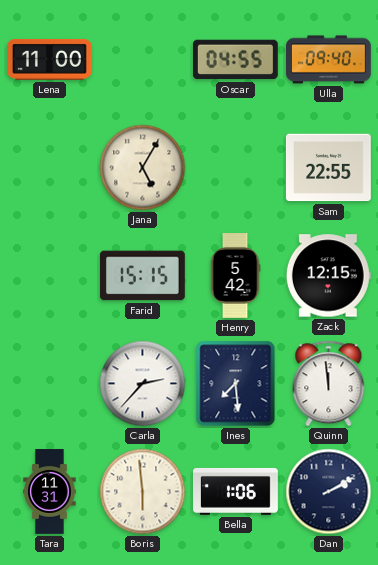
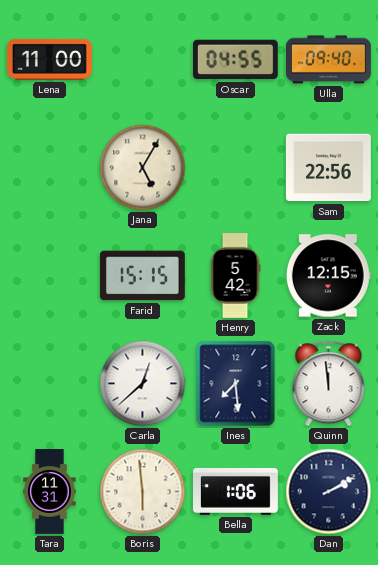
Sam: 22:55 -> 22:56
Carla: 2:37 -> 12:38
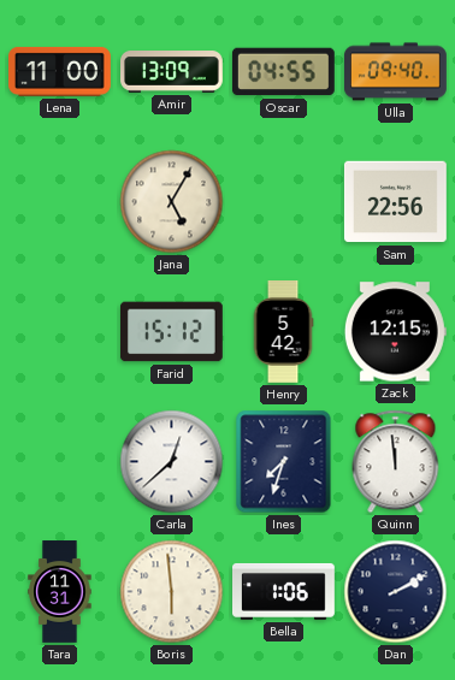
Amir: none -> 13:09
Farid: 15:15 -> 15:12
Ines: 7:29 -> 7:33
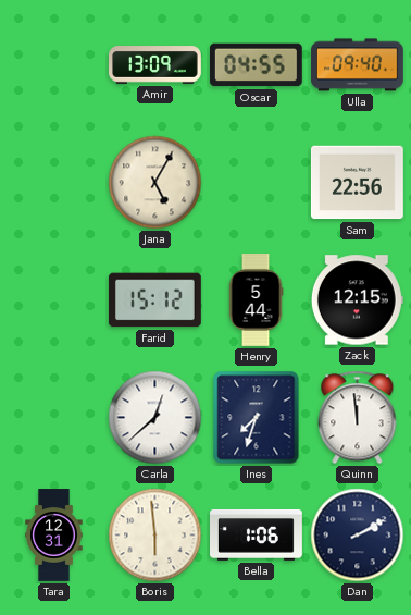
Lena: 11:00 -> none
Henry: 5:42 -> 5:44
Tara: 11:31 -> 12:31
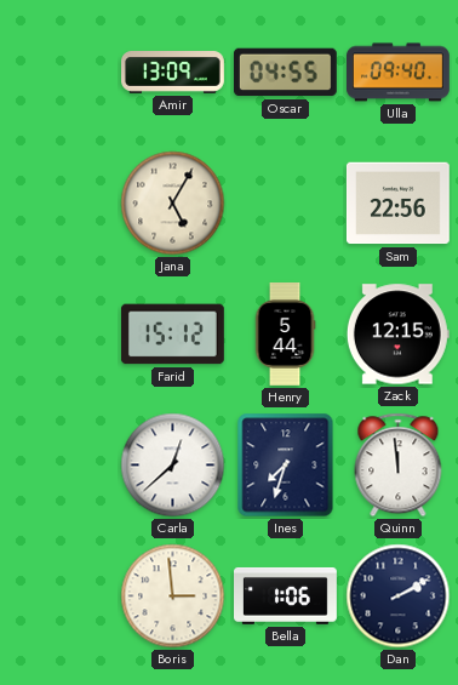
Tara: 12:31 -> none
Boris: 5:59 -> 2:59
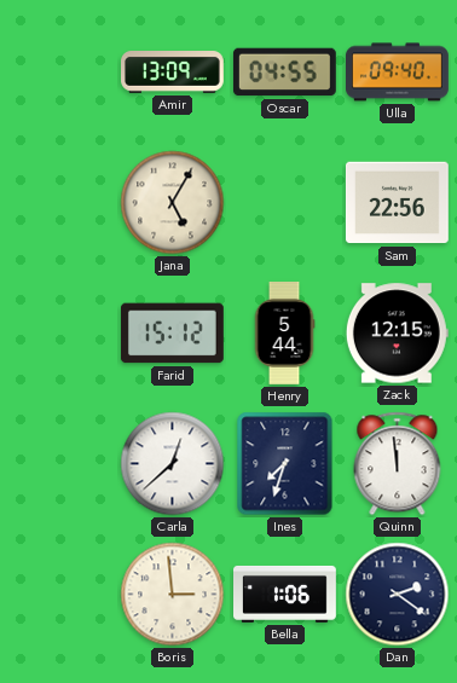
Dan: 2:10 -> 2:21
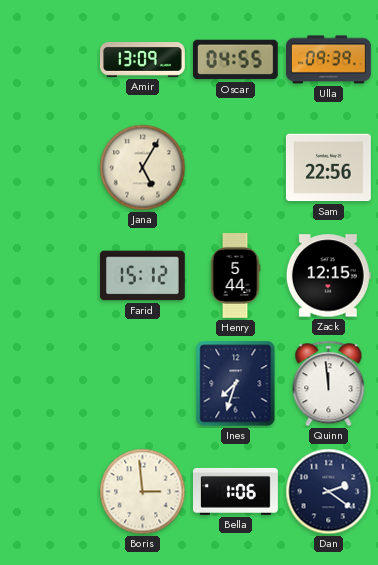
Ulla: 09:40 -> 09:39
Carla: 12:38 -> none
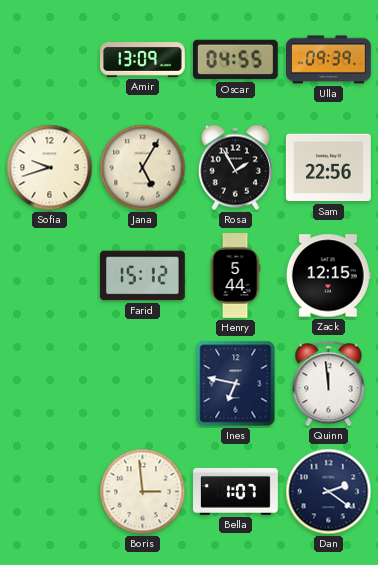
Sofia: none -> 9:42
Rosa: none -> 1:55
Ines: 7:33 -> 6:47
Bella: 1:06 -> 1:07
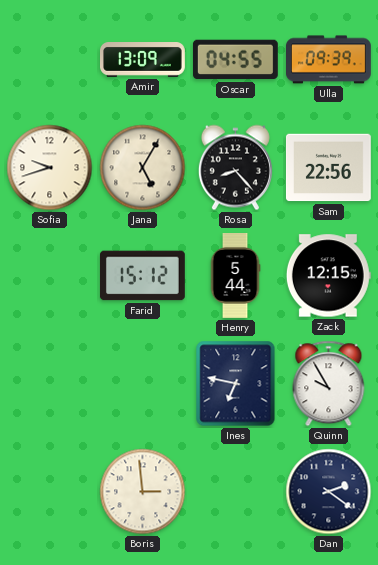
Rosa: 1:55 -> 8:23
Quinn: 11:59 -> 9:55
Bella: 1:07 -> none
